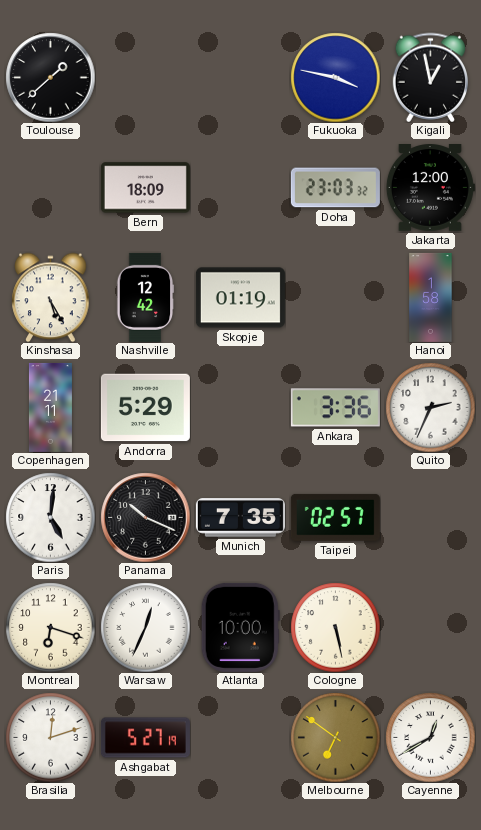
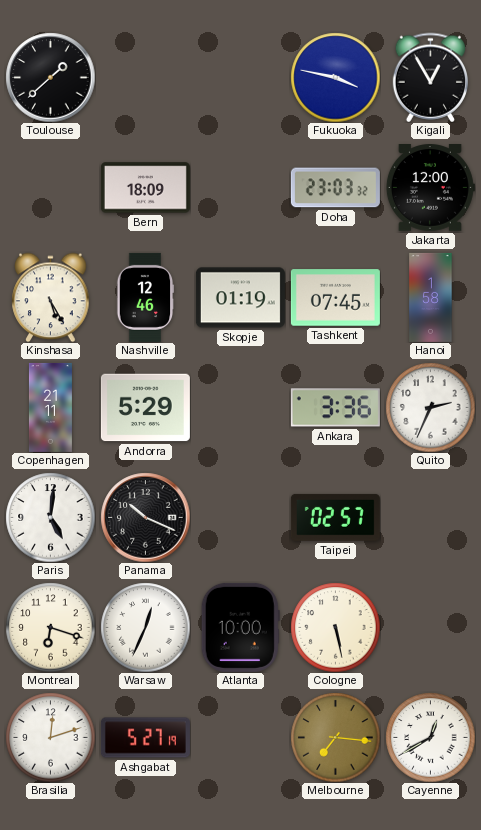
Kigali: 12:58 -> 12:55
Nashville: 12:42 -> 12:46
Tashkent: none -> 07:45
Munich: 7:35 -> none
Melbourne: 6:51 -> 7:16
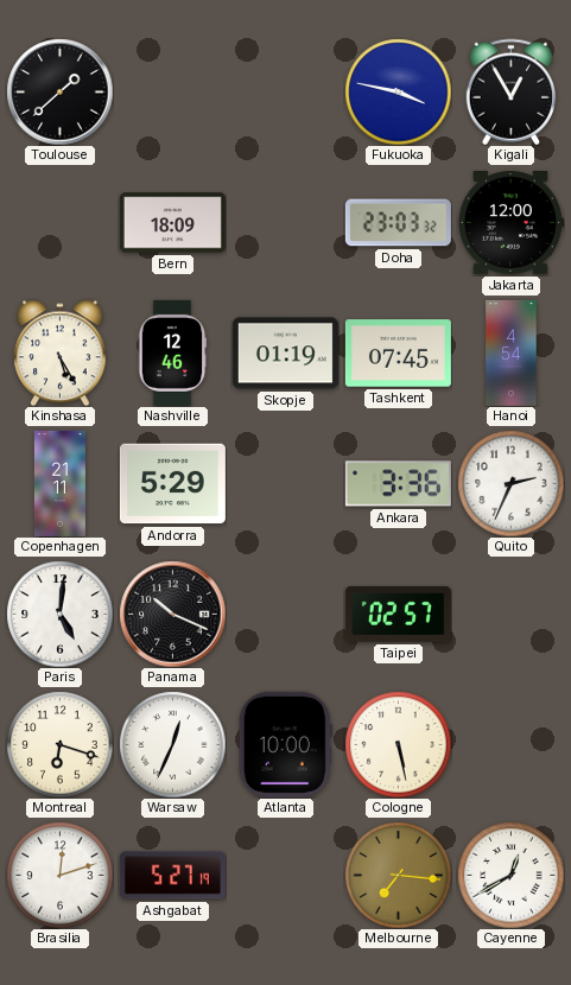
Hanoi: 1:58 -> 4:54
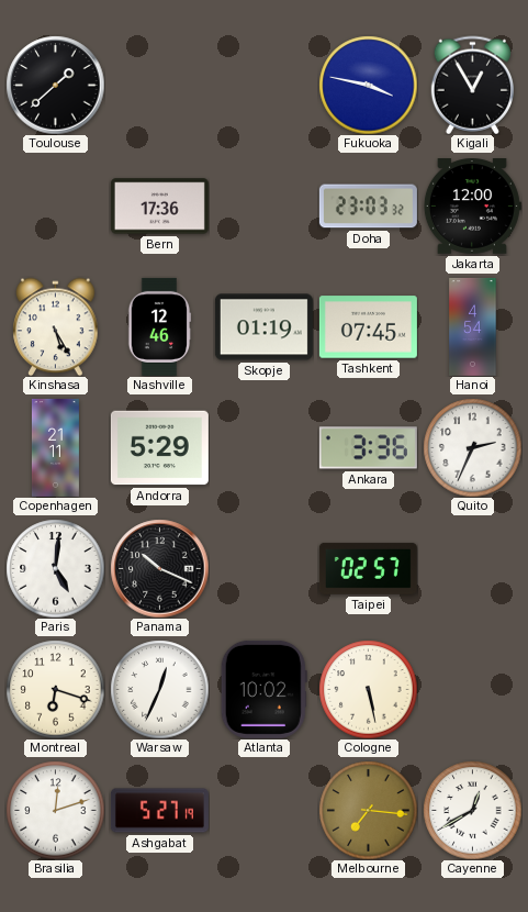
Bern: 18:09 -> 17:36
Atlanta: 10:00 -> 10:02
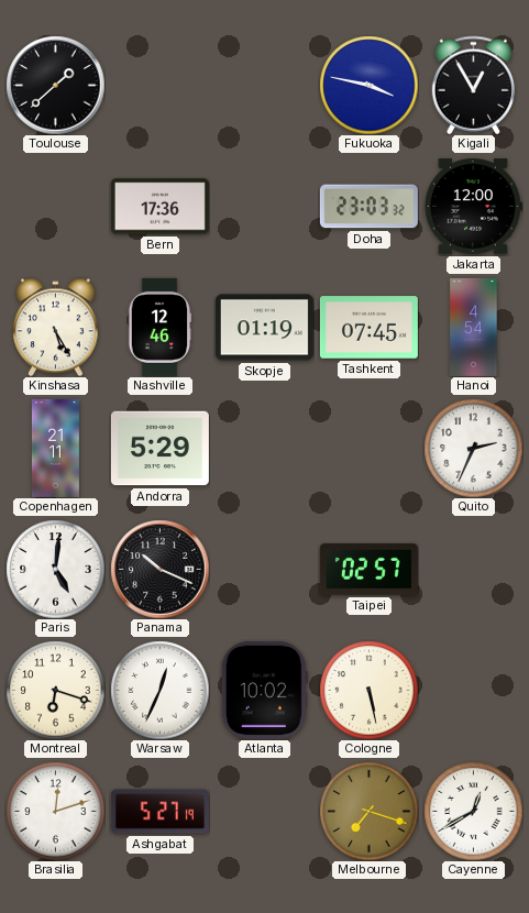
Ankara: 3:36 -> none
Melbourne: 7:16 -> 7:18
